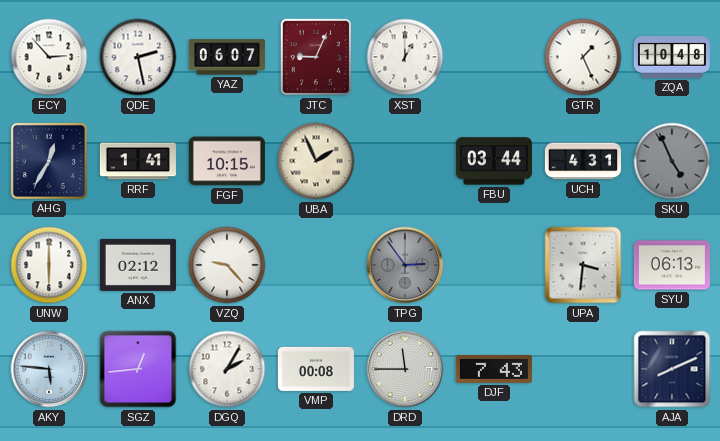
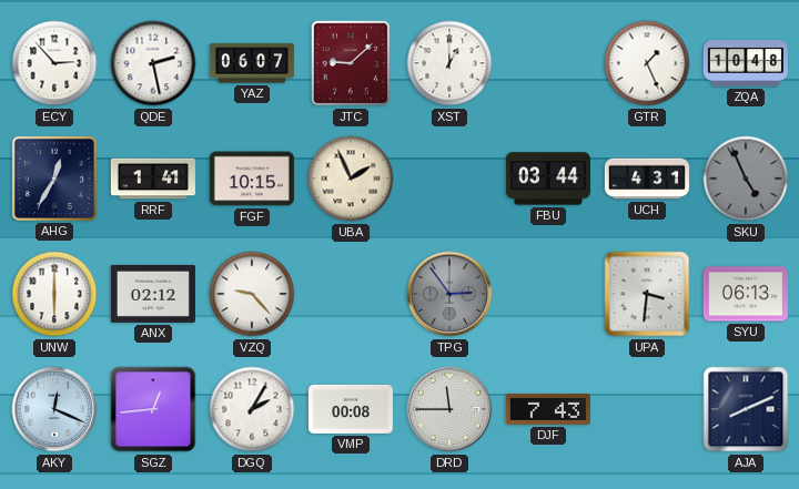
JTC: 9:04 -> 9:08
AKY: 5:46 -> 12:19
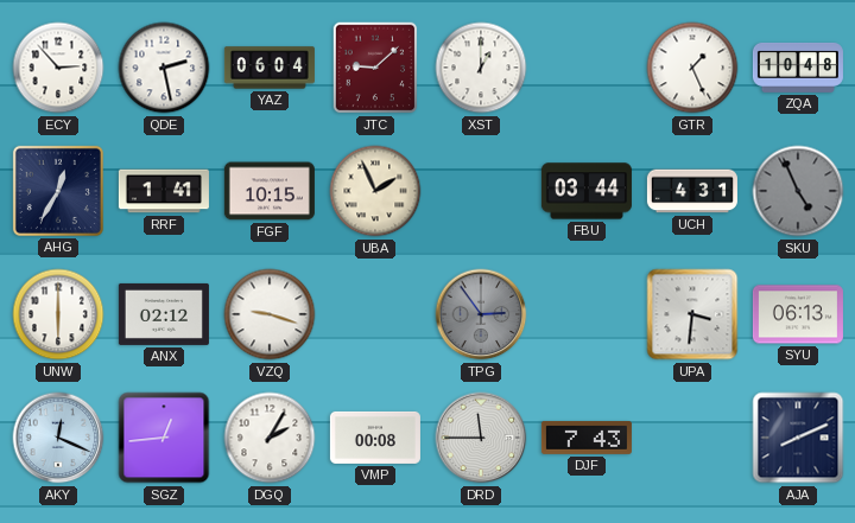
YAZ: 06:07 -> 06:04
VZQ: 9:23 -> 9:18
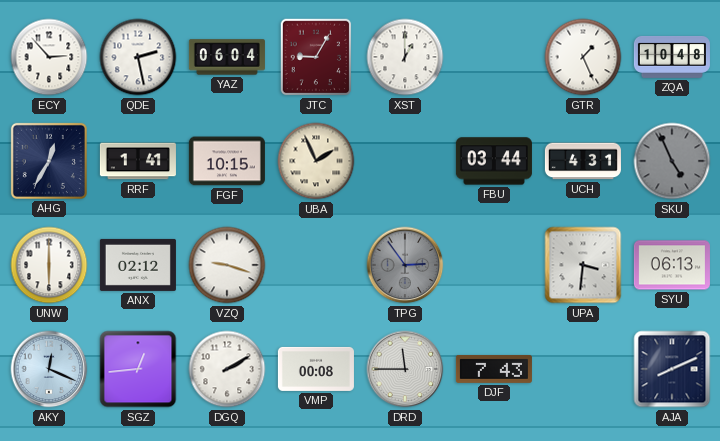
JTC: 9:08 -> 9:05
DGQ: 2:05 -> 2:10
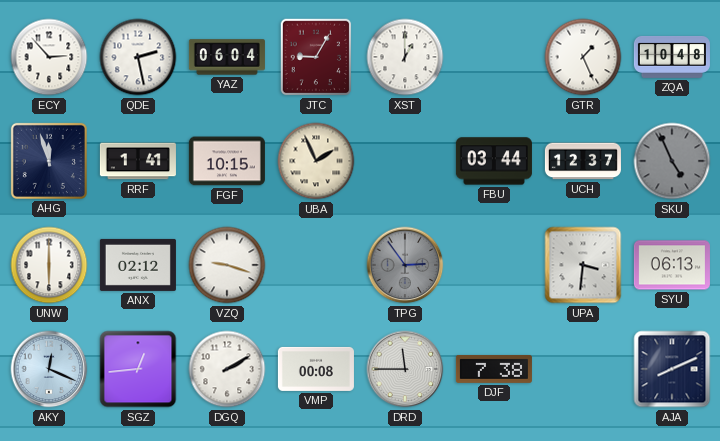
AHG: 12:35 -> 11:57
UCH: 4:31 -> 12:37
DJF: 7:43 -> 7:38
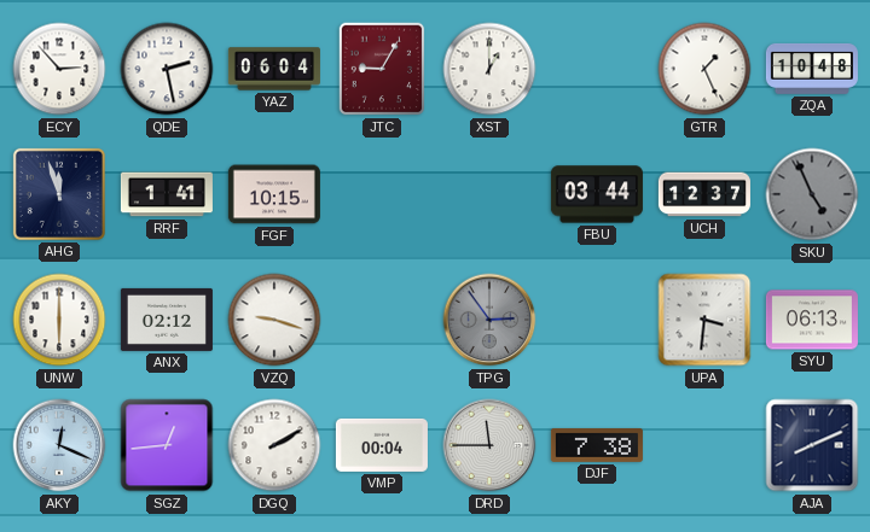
UBA: 1:56 -> none
VMP: 00:08 -> 00:04
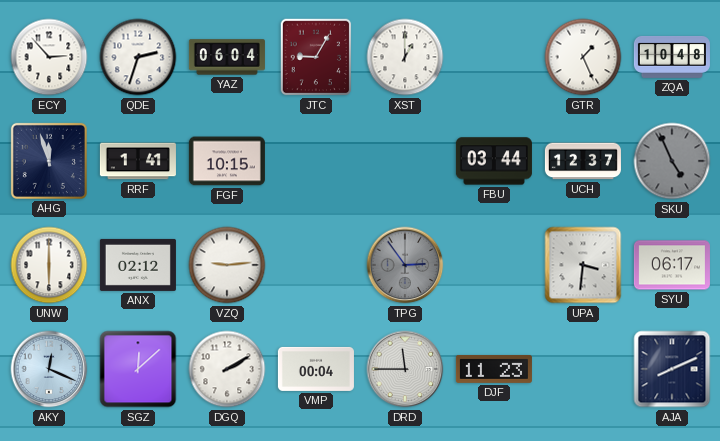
QDE: 2:28 -> 2:33
VZQ: 9:18 -> 9:14
SYU: 06:13 -> 06:17
SGZ: 12:44 -> 12:08
DJF: 7:38 -> 11:23
